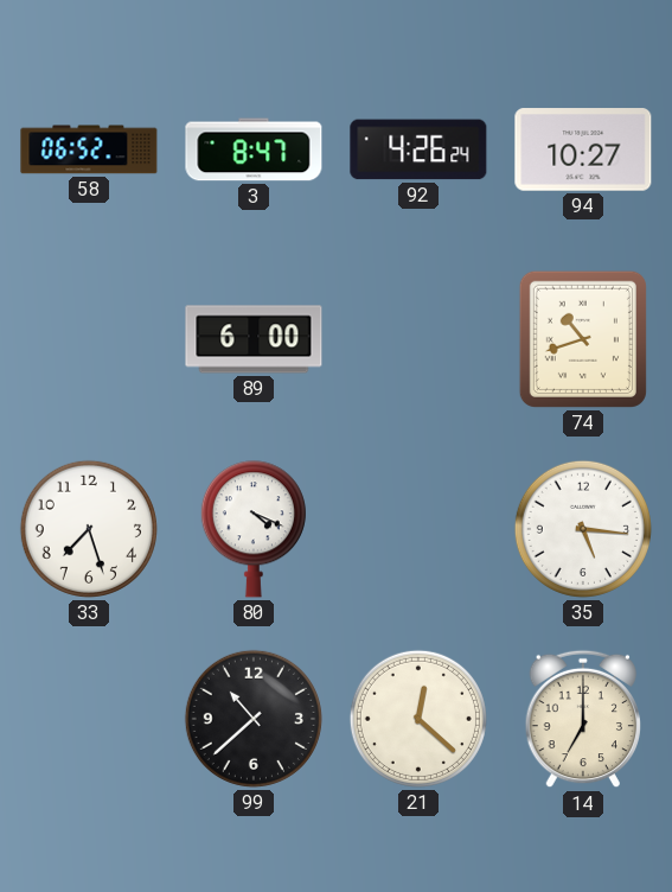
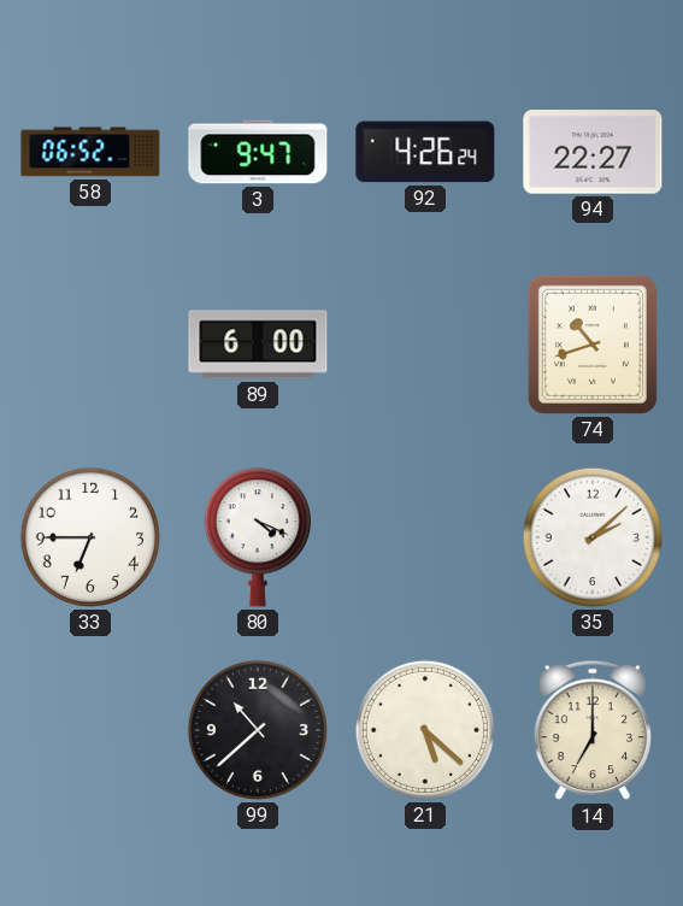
3: 8:47 -> 9:47
94: 10:27 -> 22:27
33: 7:27 -> 6:45
35: 5:16 -> 2:08
21: 12:22 -> 5:22
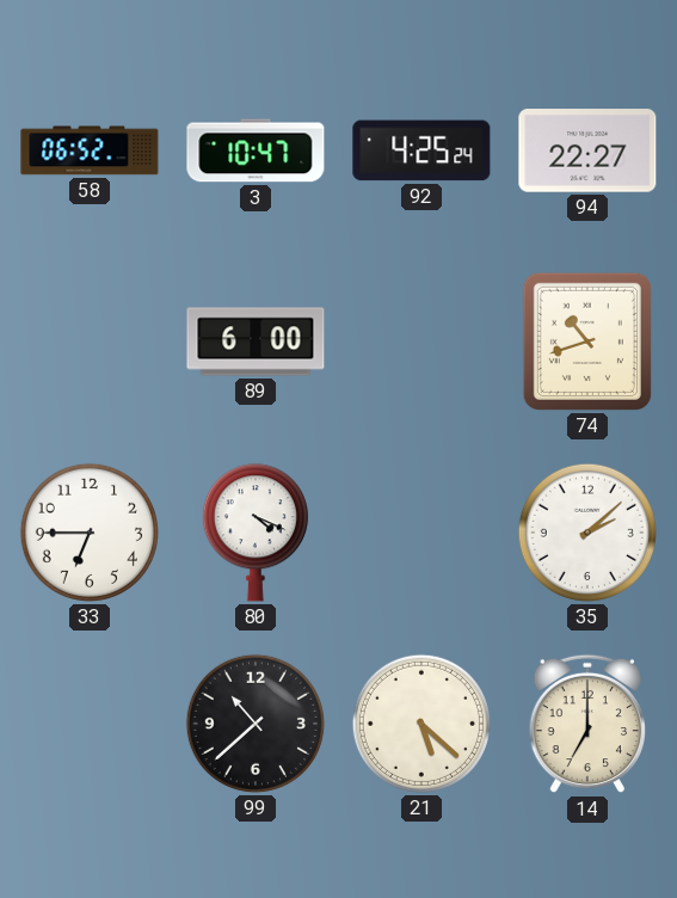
3: 9:47 -> 10:47
92: 4:26 -> 4:25
